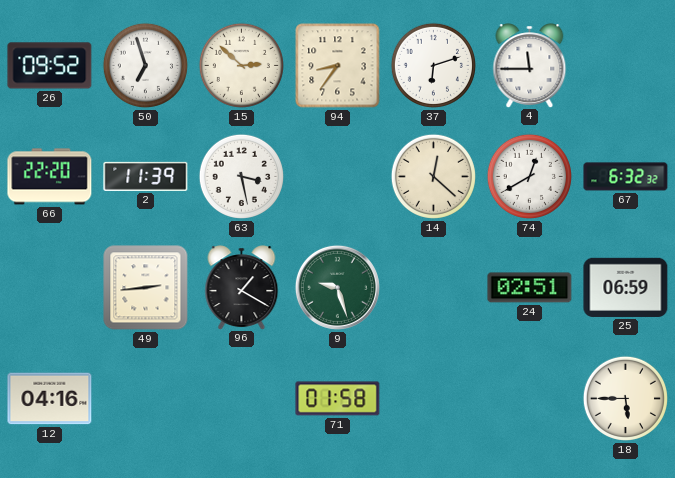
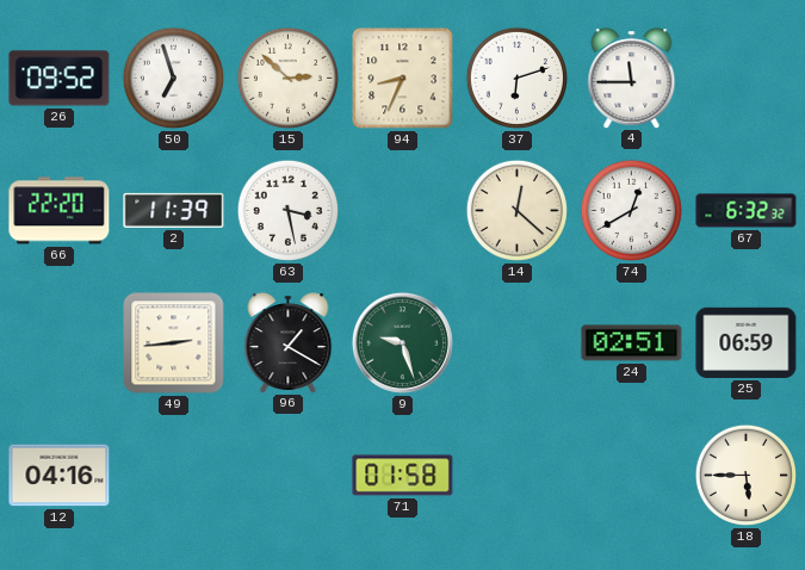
94: 8:36 -> 8:34
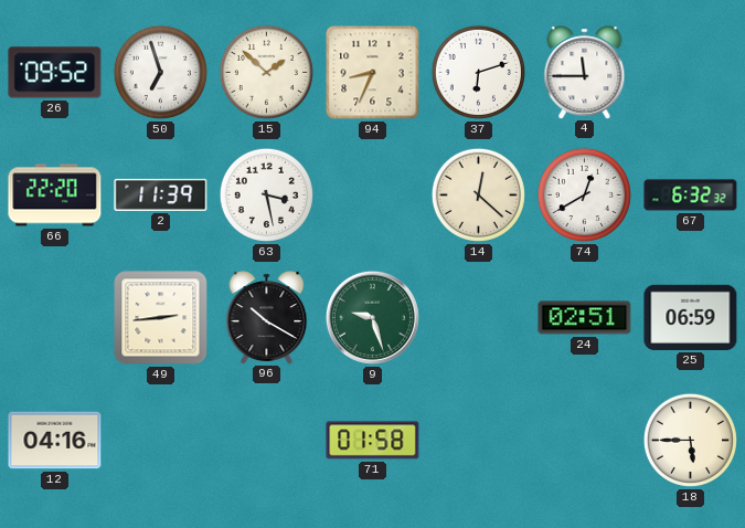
15: 2:52 -> 1:52
96: 1:20 -> 10:20
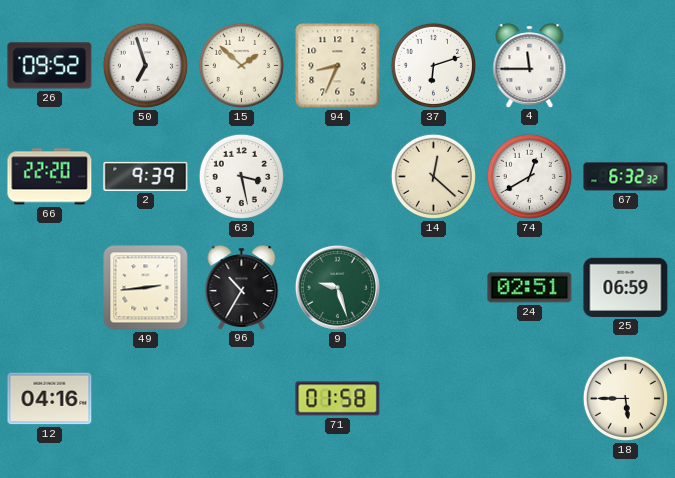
2: 11:39 -> 9:39
96: 10:20 -> 10:35
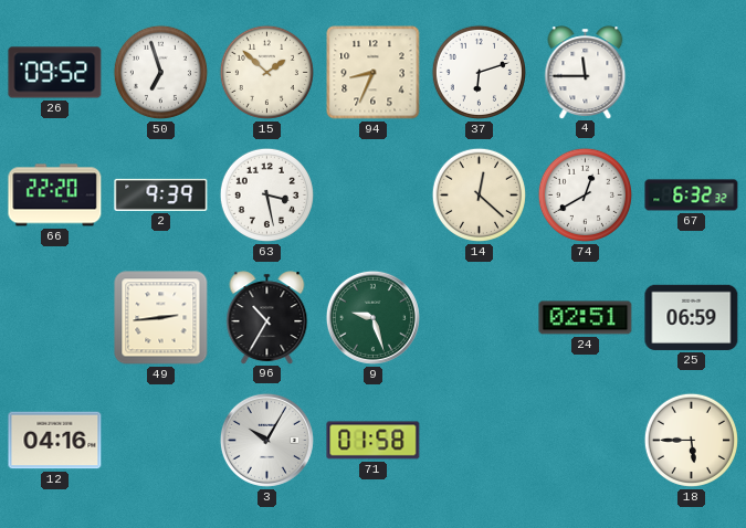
3: none -> 10:05
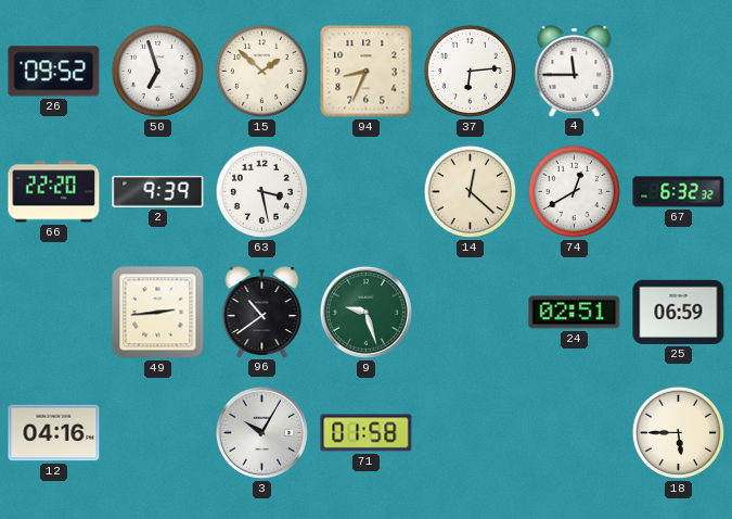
37: 6:12 -> 6:14
96: 10:35 -> 10:39
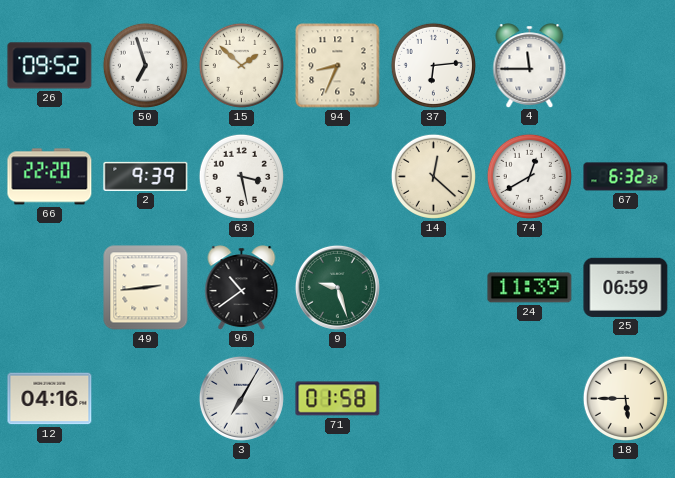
24: 02:51 -> 11:39
3: 10:05 -> 7:05
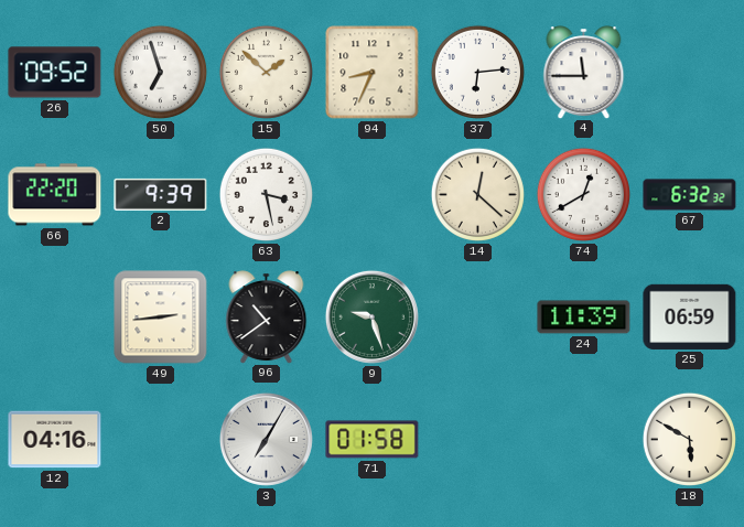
18: 5:45 -> 5:50
